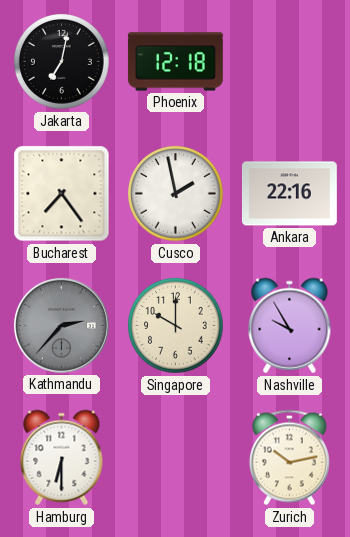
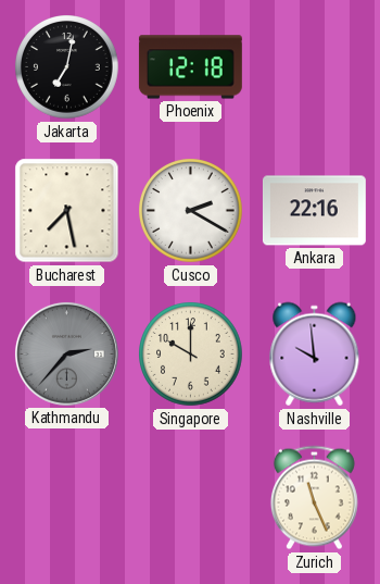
Bucharest: 7:24 -> 7:28
Cusco: 1:58 -> 2:20
Nashville: 9:55 -> 9:59
Hamburg: 6:30 -> none
Zurich: 10:13 -> 11:26
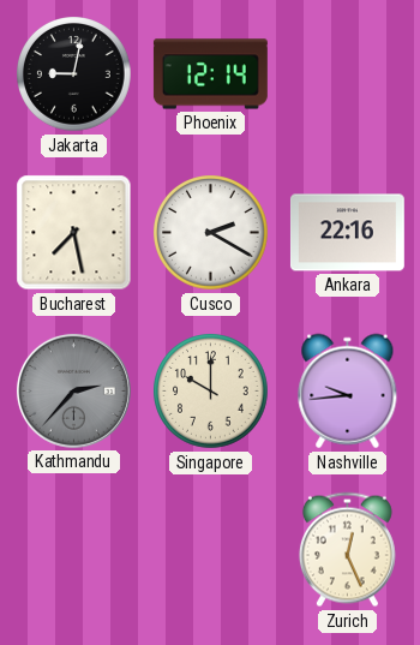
Jakarta: 7:02 -> 9:02
Phoenix: 12:18 -> 12:14
Nashville: 9:59 -> 9:44
Zurich: 11:26 -> 12:26
